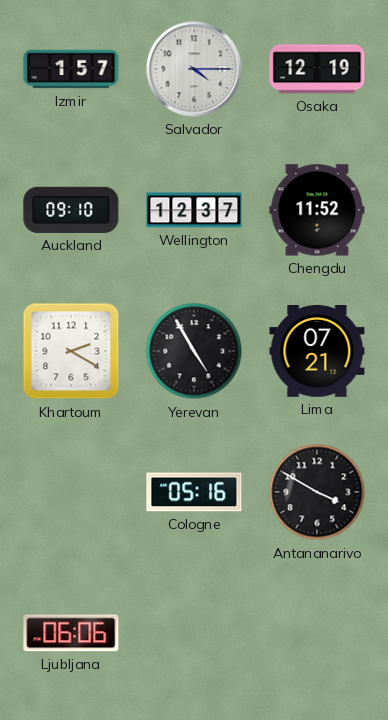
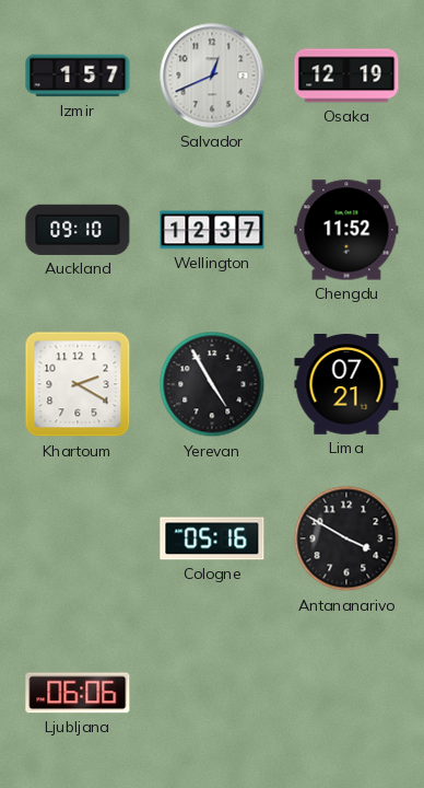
Salvador: 4:15 -> 12:41
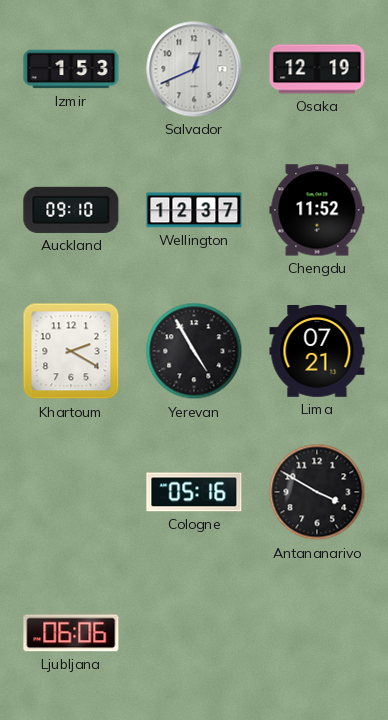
Izmir: 1:57 -> 1:53
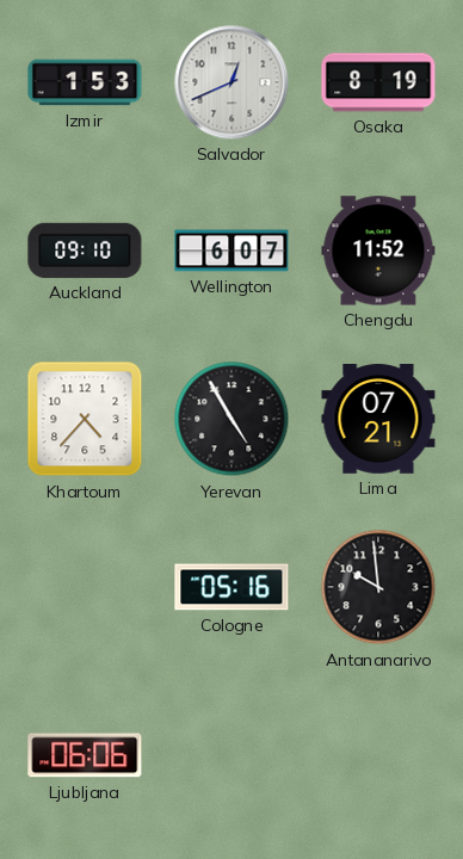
Osaka: 12:19 -> 8:19
Wellington: 12:37 -> 6:07
Khartoum: 2:20 -> 4:37
Antananarivo: 3:50 -> 9:59
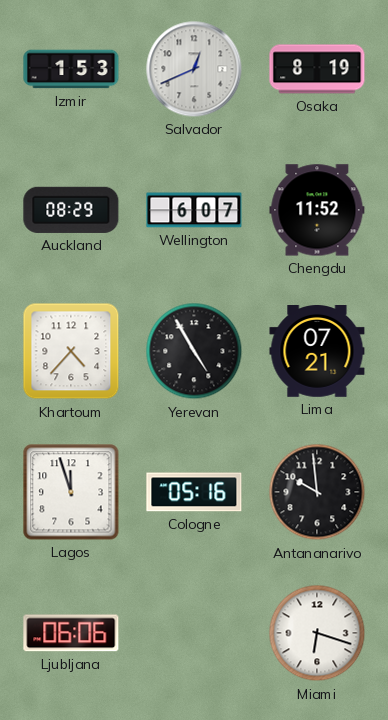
Auckland: 09:10 -> 08:29
Lagos: none -> 11:57
Miami: none -> 6:18
